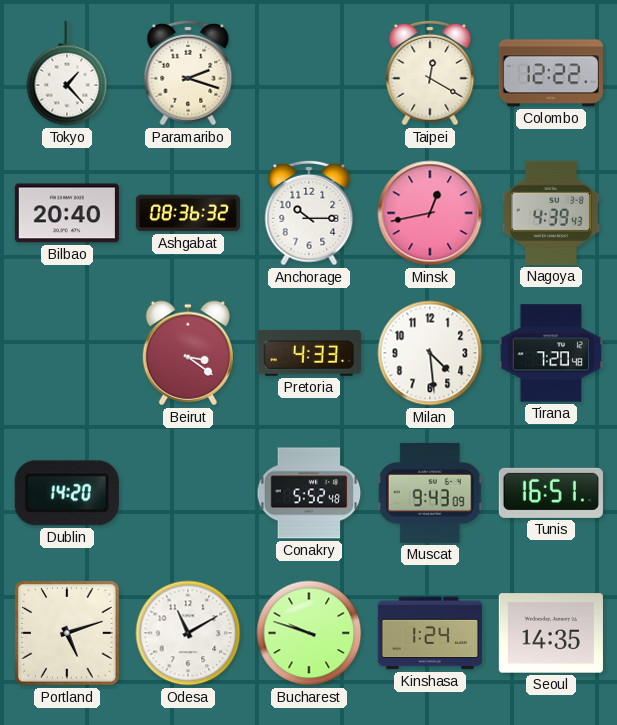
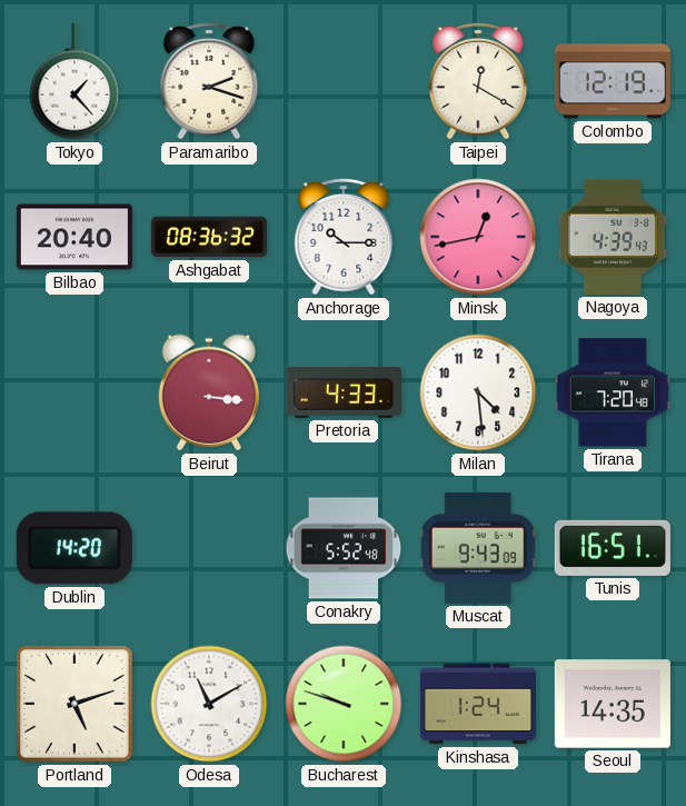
Colombo: 12:22 -> 12:19
Beirut: 3:21 -> 3:16
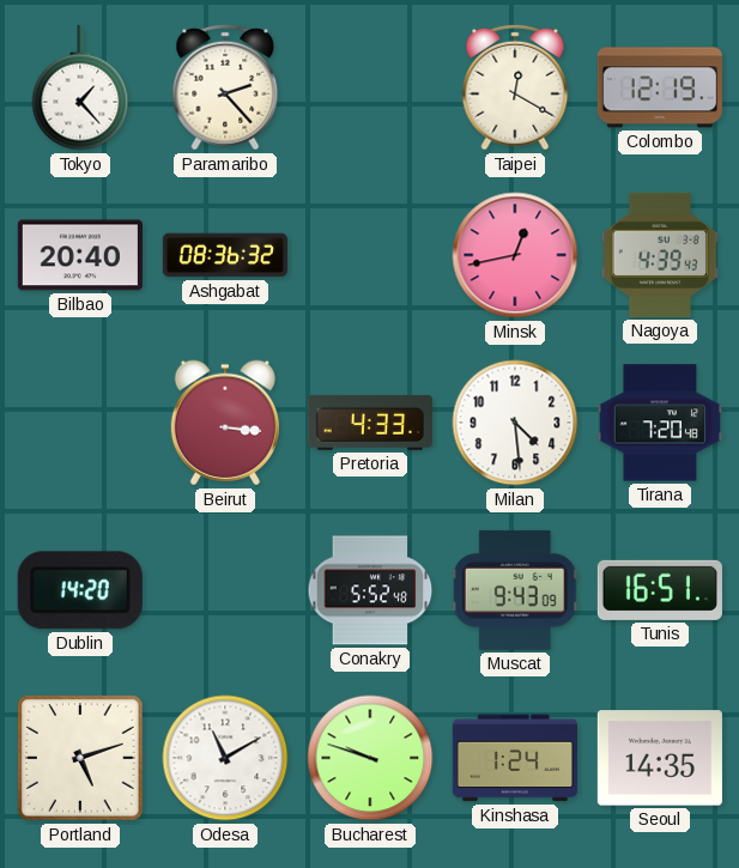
Paramaribo: 2:18 -> 2:23
Anchorage: 10:15 -> none
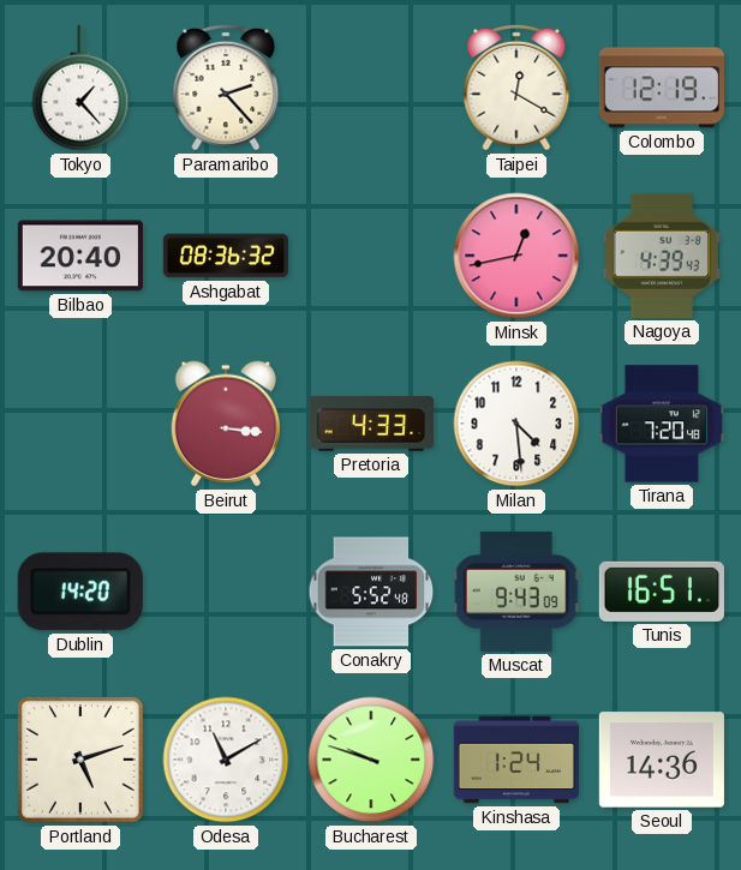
Seoul: 14:35 -> 14:36
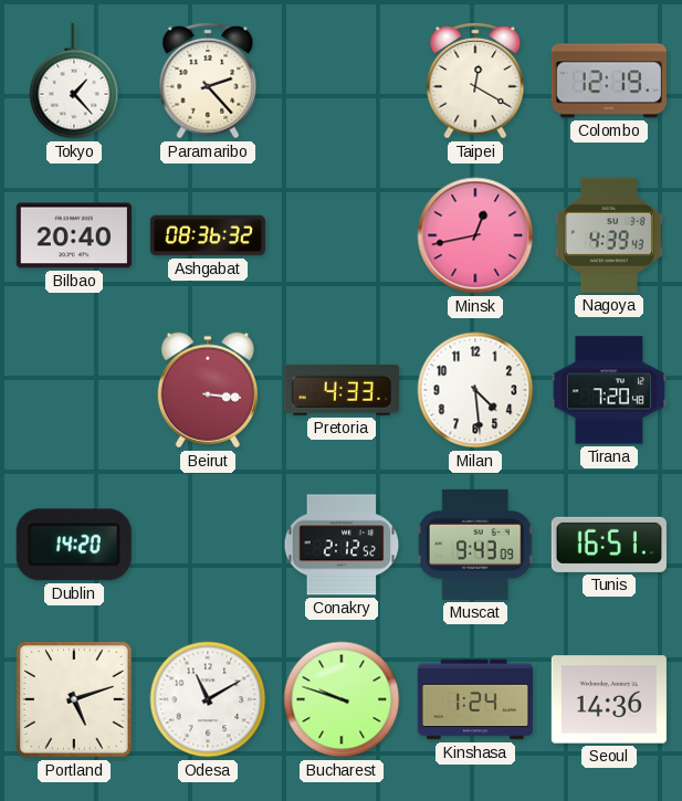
Conakry: 5:52 -> 2:12
